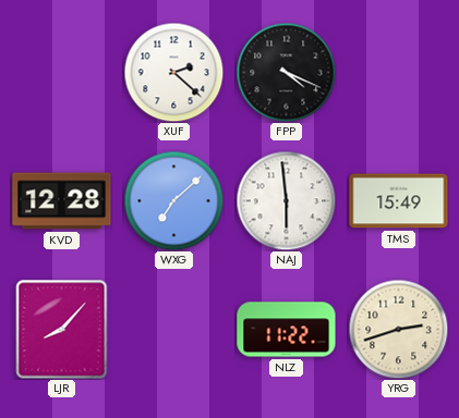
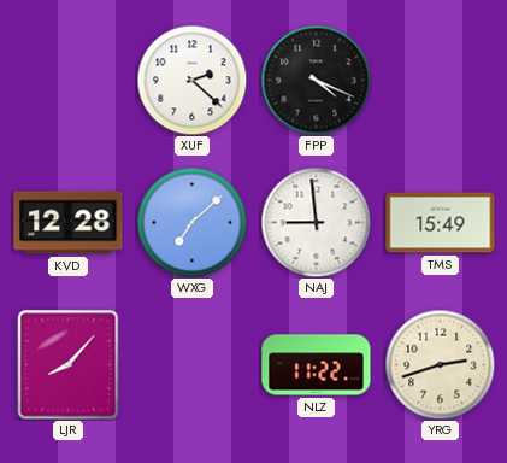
NAJ: 5:59 -> 8:59
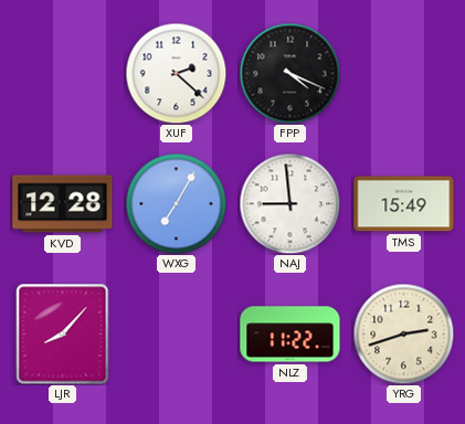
WXG: 7:08 -> 7:05
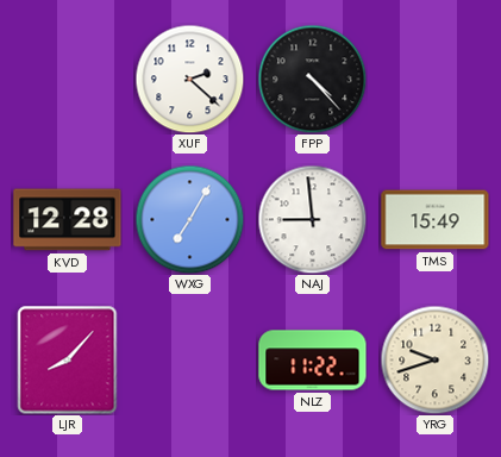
FPP: 4:19 -> 4:23
YRG: 2:42 -> 9:42
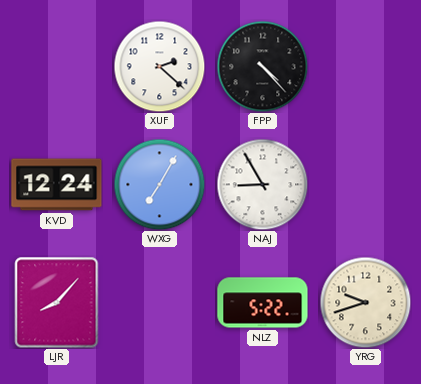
KVD: 12:28 -> 12:24
NAJ: 8:59 -> 8:55
TMS: 15:49 -> none
NLZ: 11:22 -> 5:22
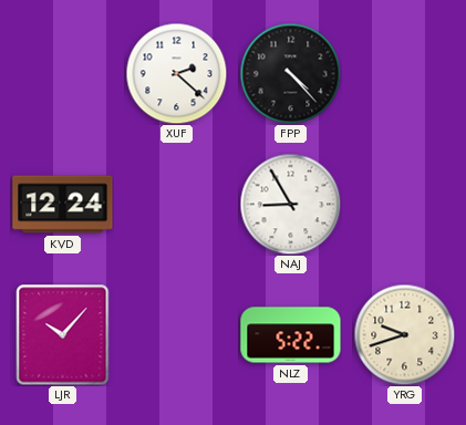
WXG: 7:05 -> none
LJR: 8:07 -> 10:07
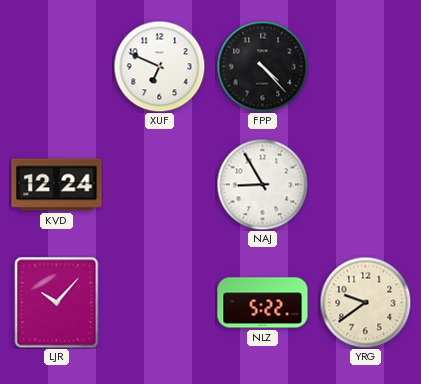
XUF: 2:22 -> 6:49
YRG: 9:42 -> 9:39
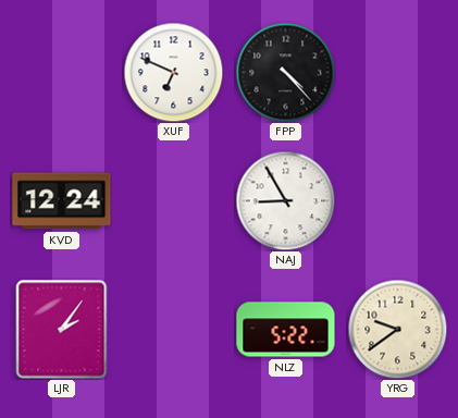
LJR: 10:07 -> 2:06
